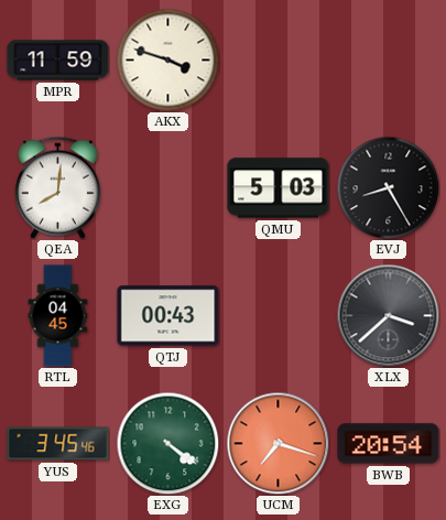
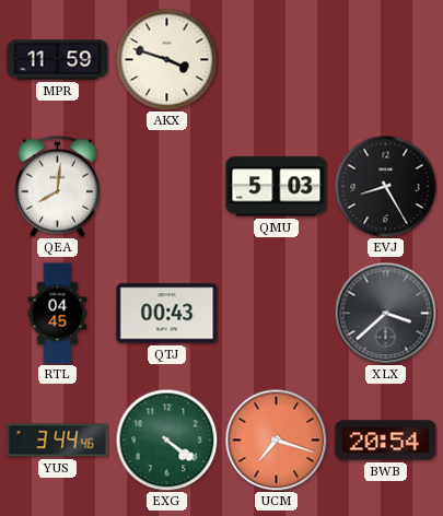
YUS: 3:45 -> 3:44
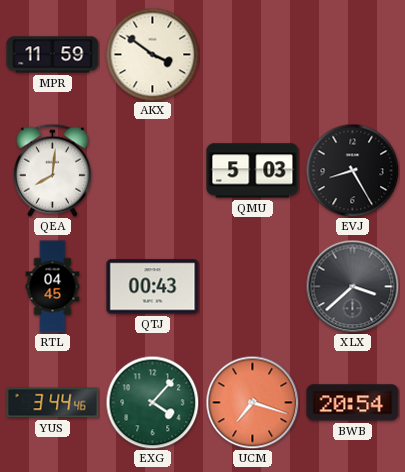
AKX: 3:48 -> 3:51
EXG: 4:21 -> 4:07
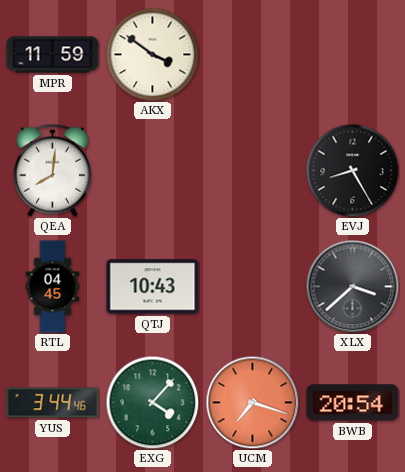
QMU: 5:03 -> none
QTJ: 00:43 -> 10:43
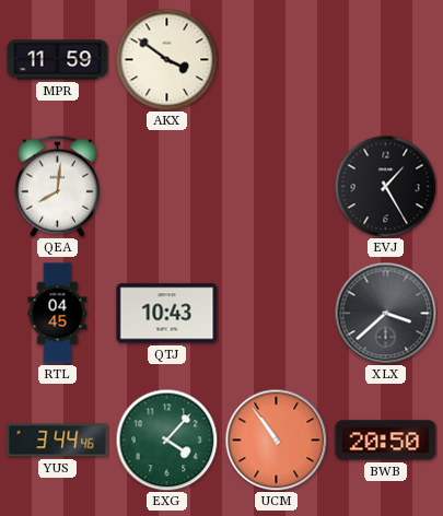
EVJ: 8:25 -> 1:25
UCM: 7:18 -> 10:54
BWB: 20:54 -> 20:50
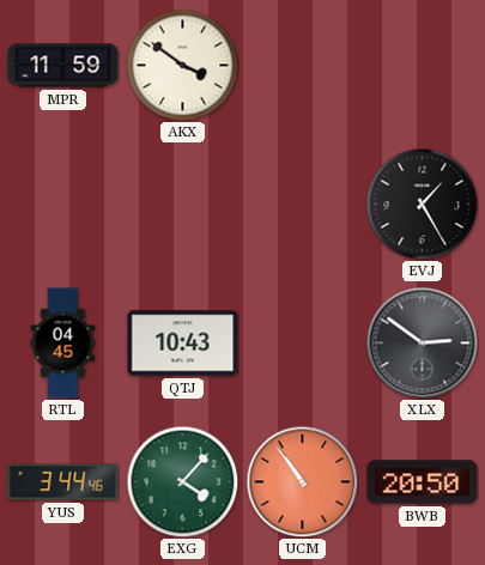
QEA: 8:01 -> none
XLX: 3:38 -> 2:51
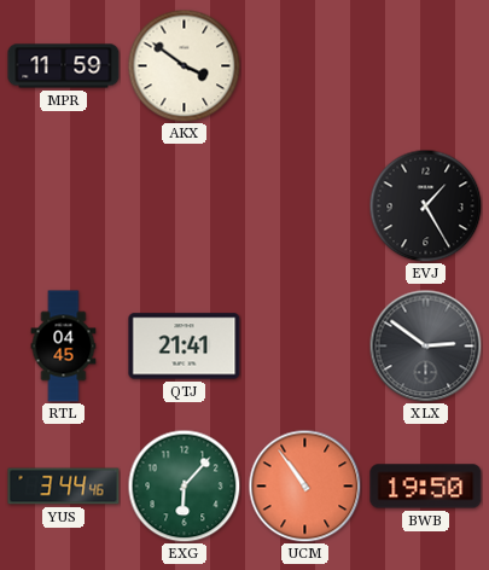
QTJ: 10:43 -> 21:41
EXG: 4:07 -> 6:07
BWB: 20:50 -> 19:50
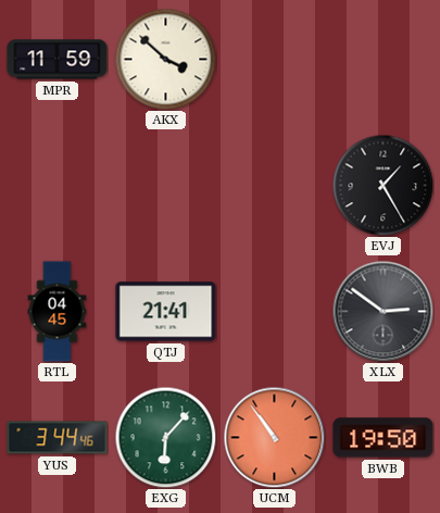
AKX: 3:51 -> 3:52
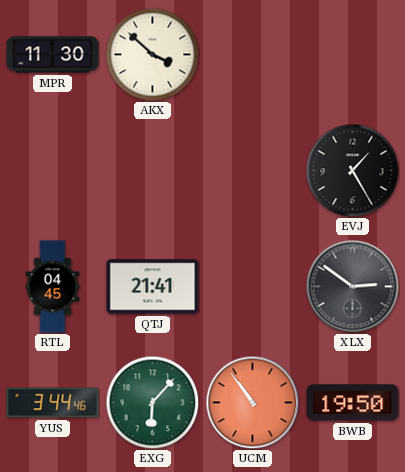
MPR: 11:59 -> 11:30
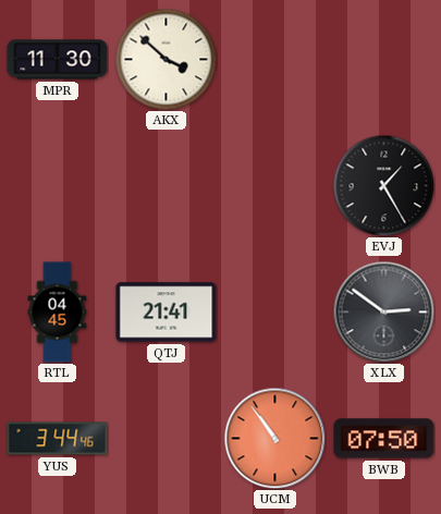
EXG: 6:07 -> none
BWB: 19:50 -> 07:50
